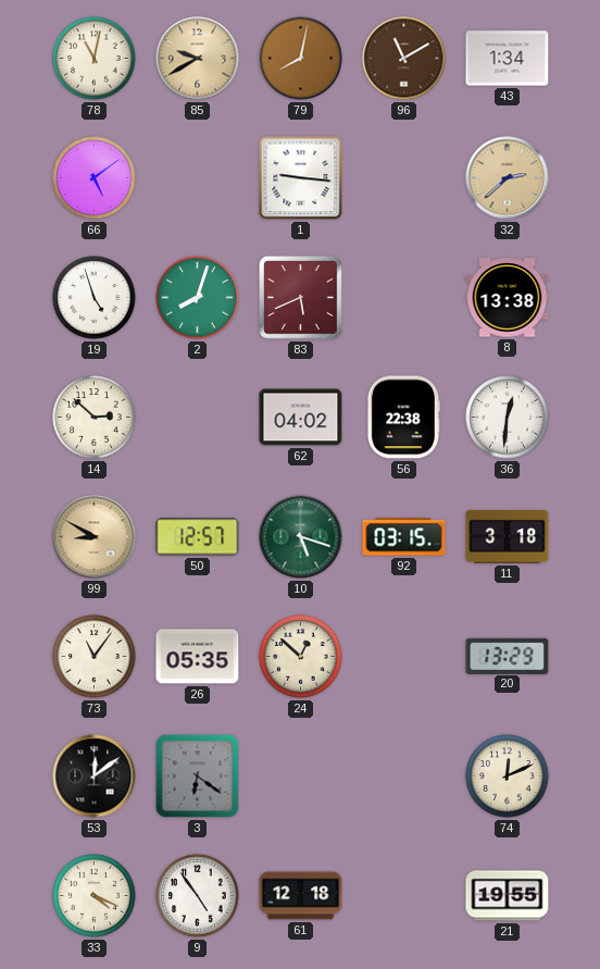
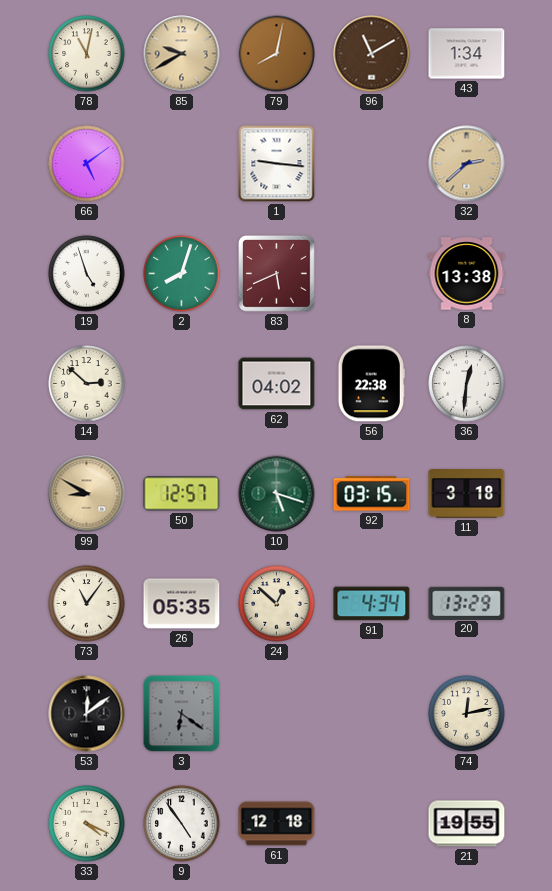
91: none -> 4:34
74: 12:11 -> 12:13
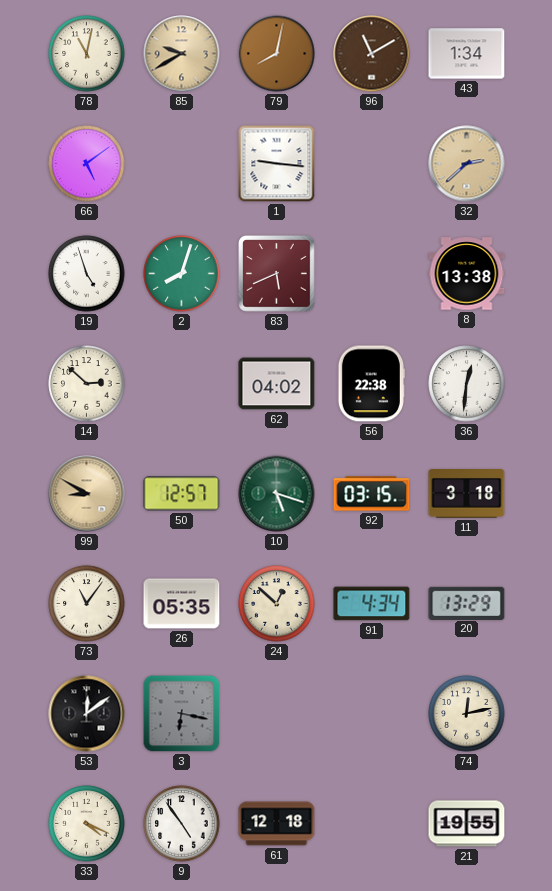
3: 6:21 -> 6:17
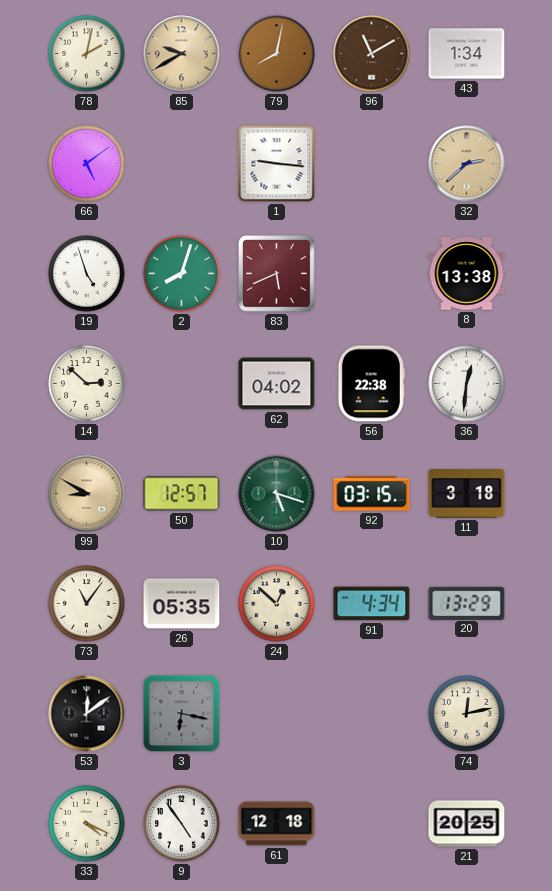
78: 11:02 -> 2:02
21: 19:55 -> 20:25
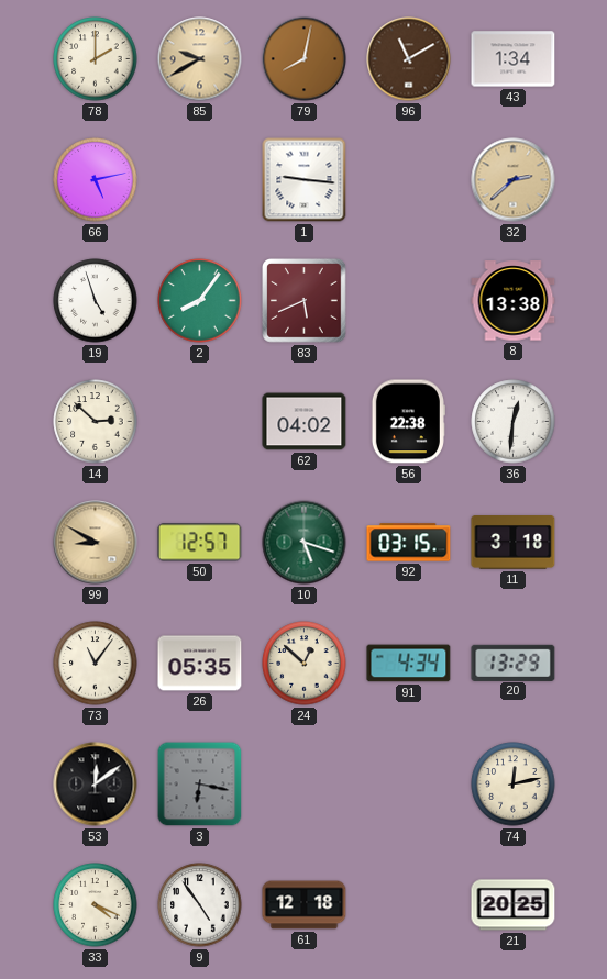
78: 2:02 -> 2:00
66: 5:09 -> 5:13
2: 8:03 -> 8:06
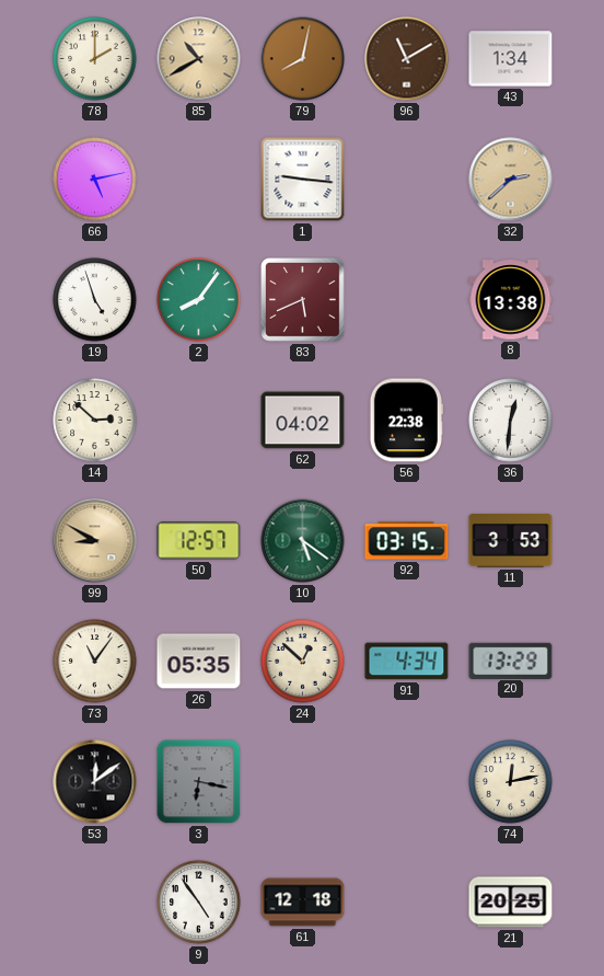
85: 9:40 -> 10:40
10: 5:18 -> 5:21
11: 3:18 -> 3:53
33: 4:19 -> none
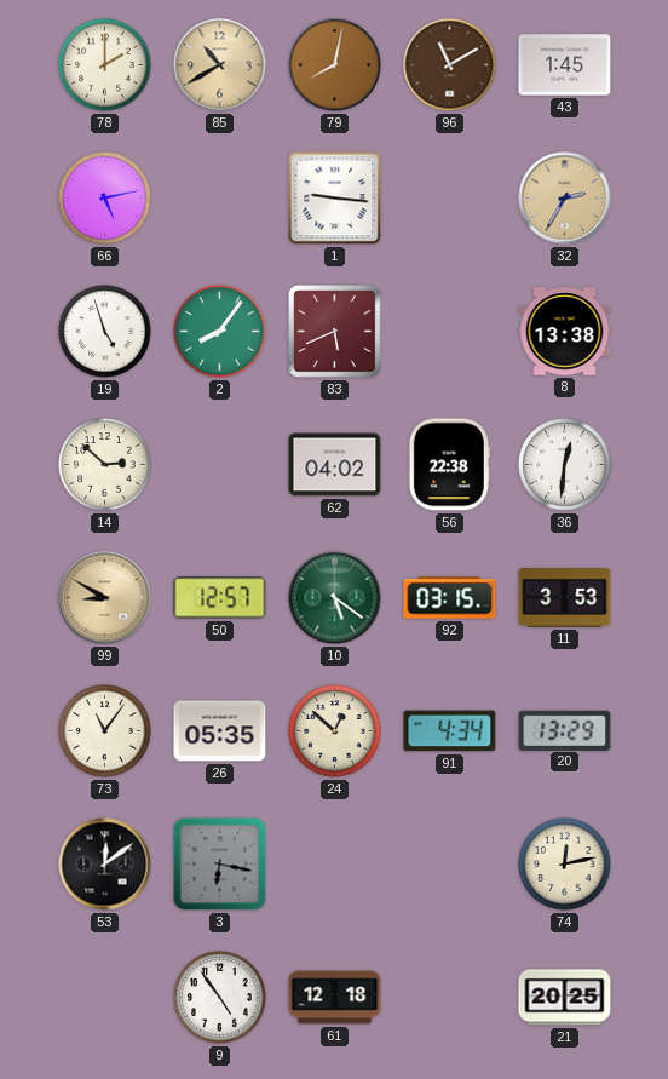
43: 1:34 -> 1:45
32: 2:38 -> 2:35
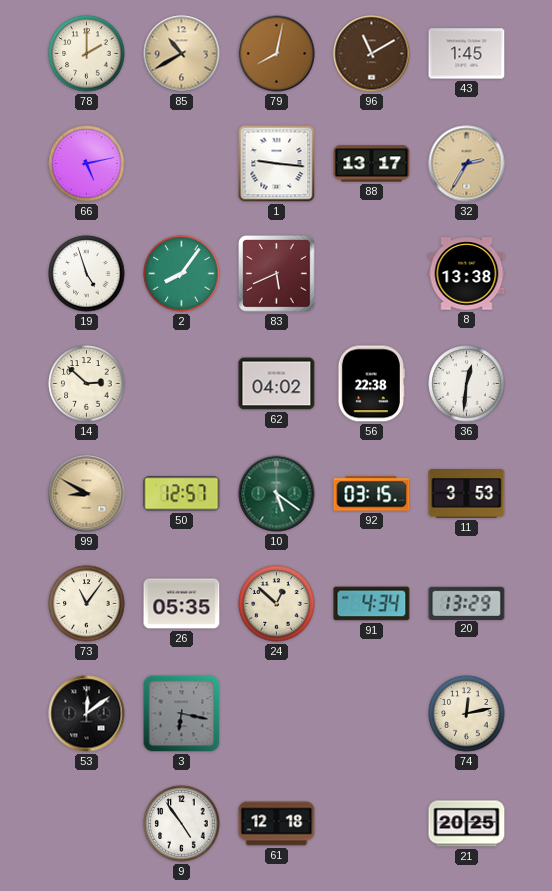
88: none -> 13:17
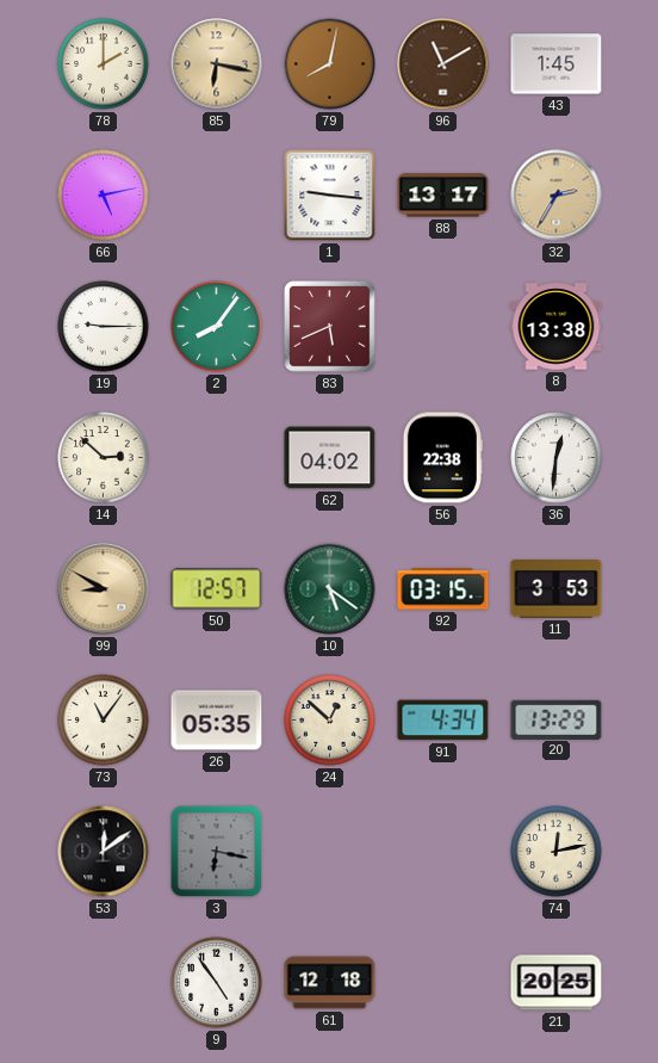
85: 10:40 -> 6:17
19: 4:57 -> 9:15
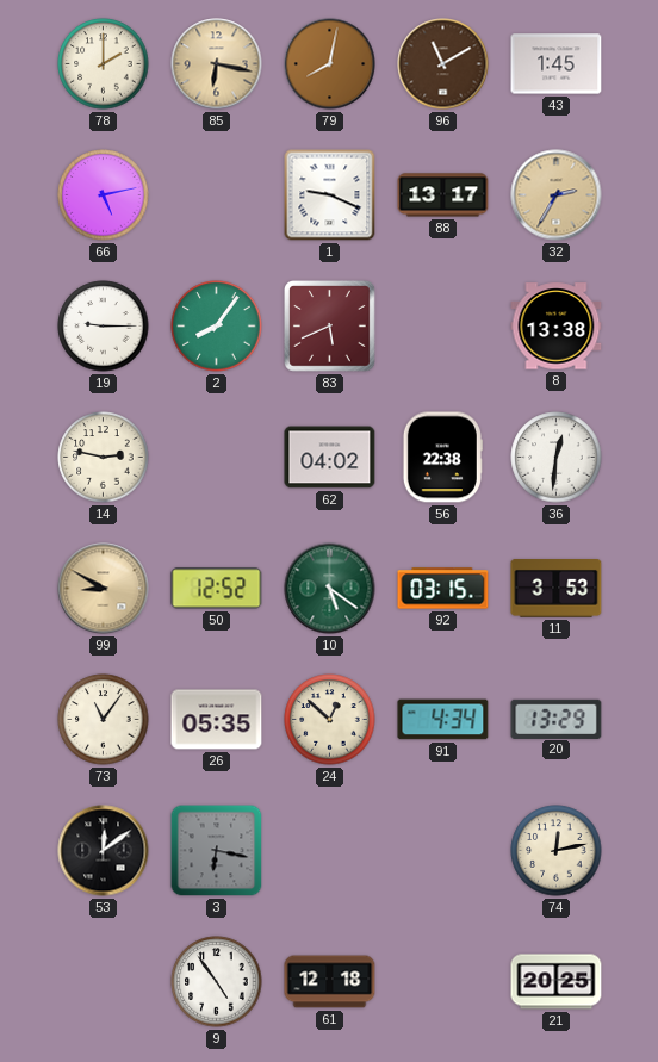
1: 9:16 -> 9:19
14: 2:52 -> 2:47
50: 12:57 -> 12:52
